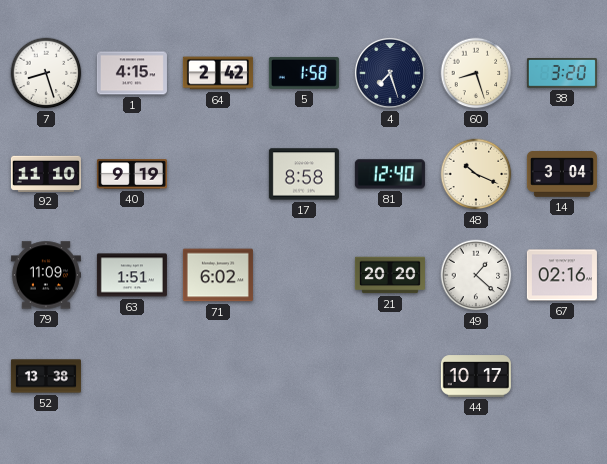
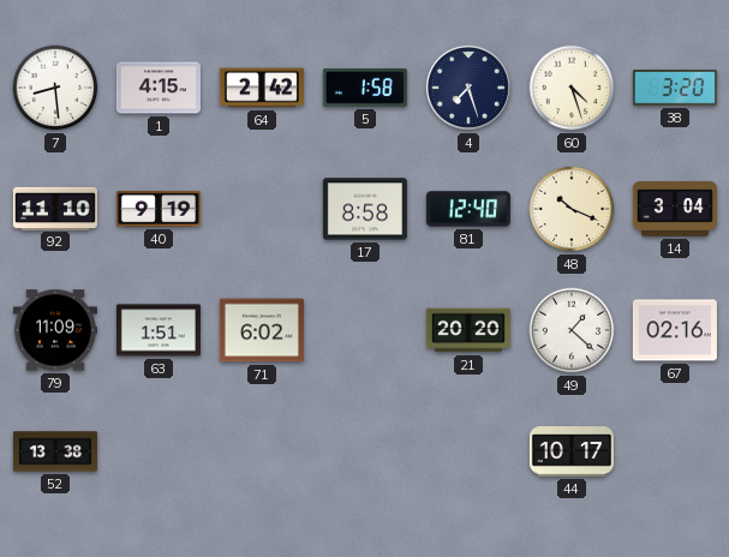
7: 8:27 -> 8:29
60: 8:27 -> 4:27
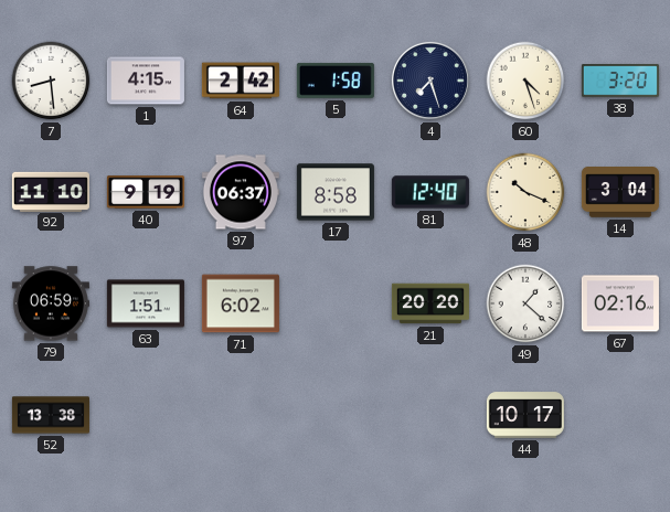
97: none -> 06:37
79: 11:09 -> 06:59
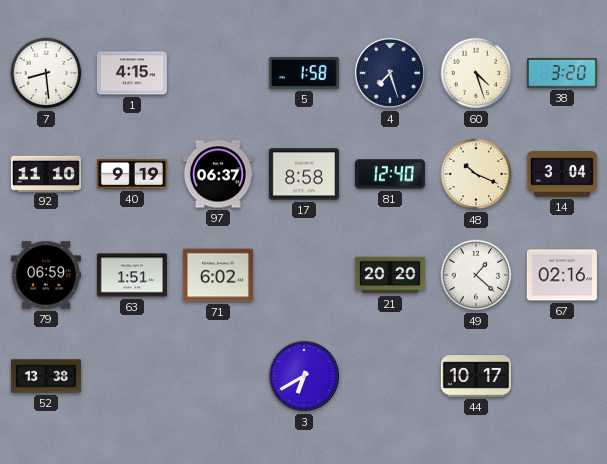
64: 2:42 -> none
3: none -> 6:40
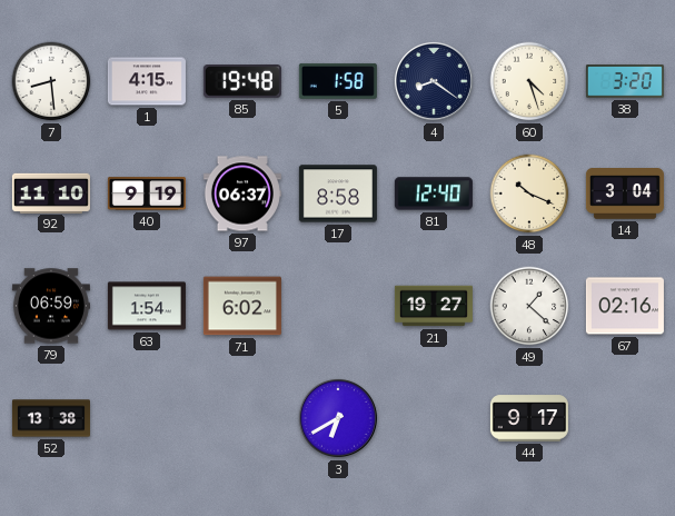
85: none -> 19:48
4: 7:27 -> 8:21
63: 1:51 -> 1:54
21: 20:20 -> 19:27
44: 10:17 -> 9:17
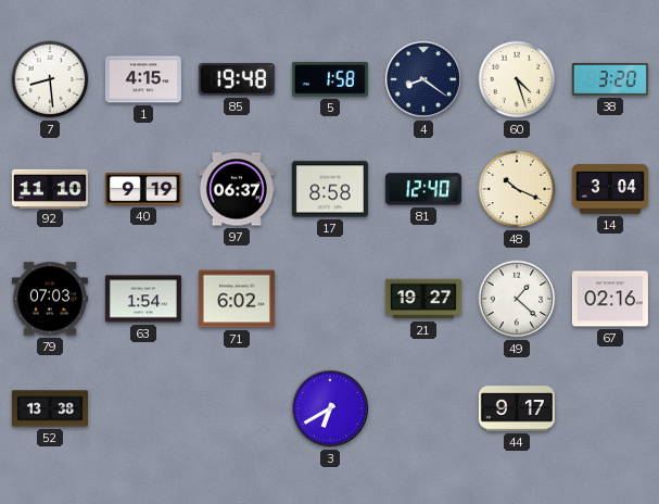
79: 06:59 -> 07:03
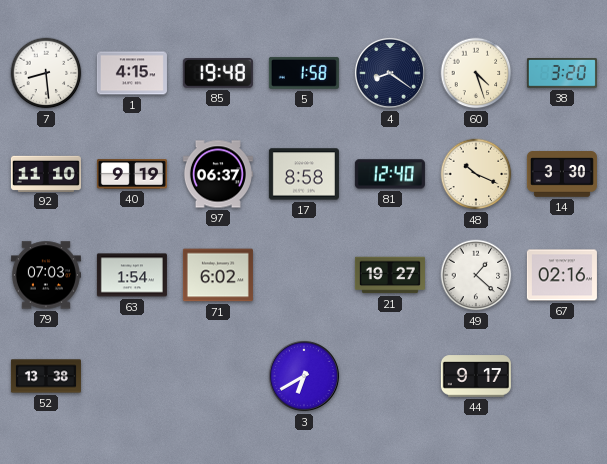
14: 3:04 -> 3:30
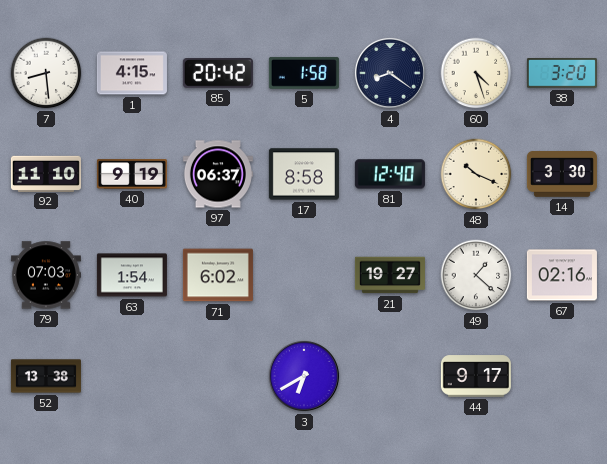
85: 19:48 -> 20:42
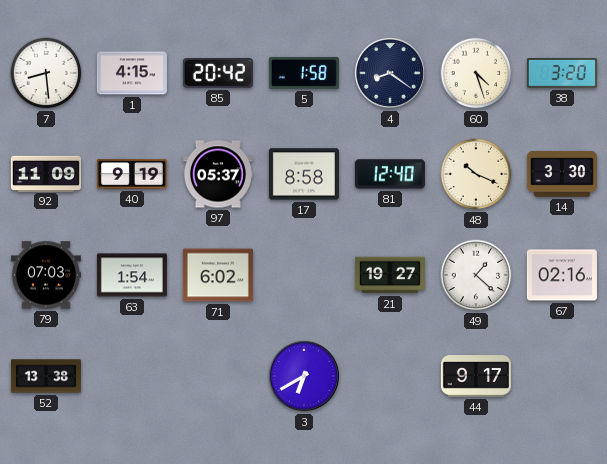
92: 11:10 -> 11:09
97: 06:37 -> 05:37
